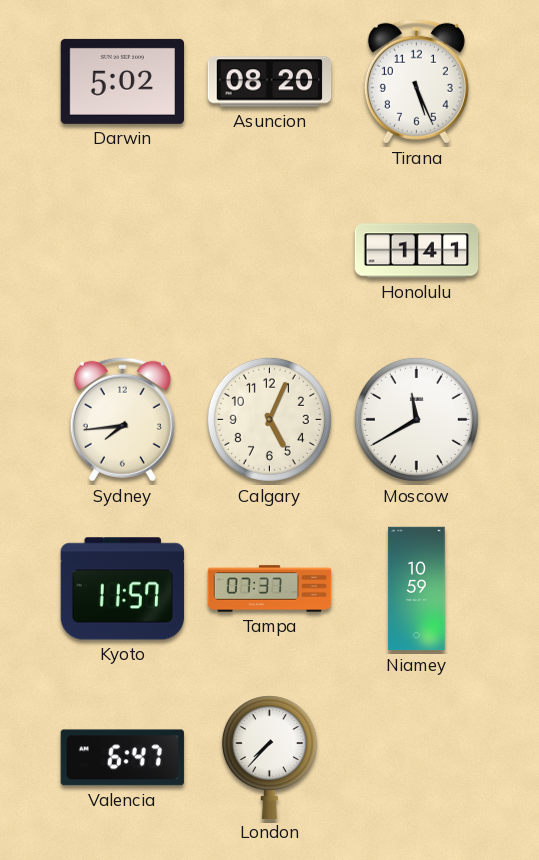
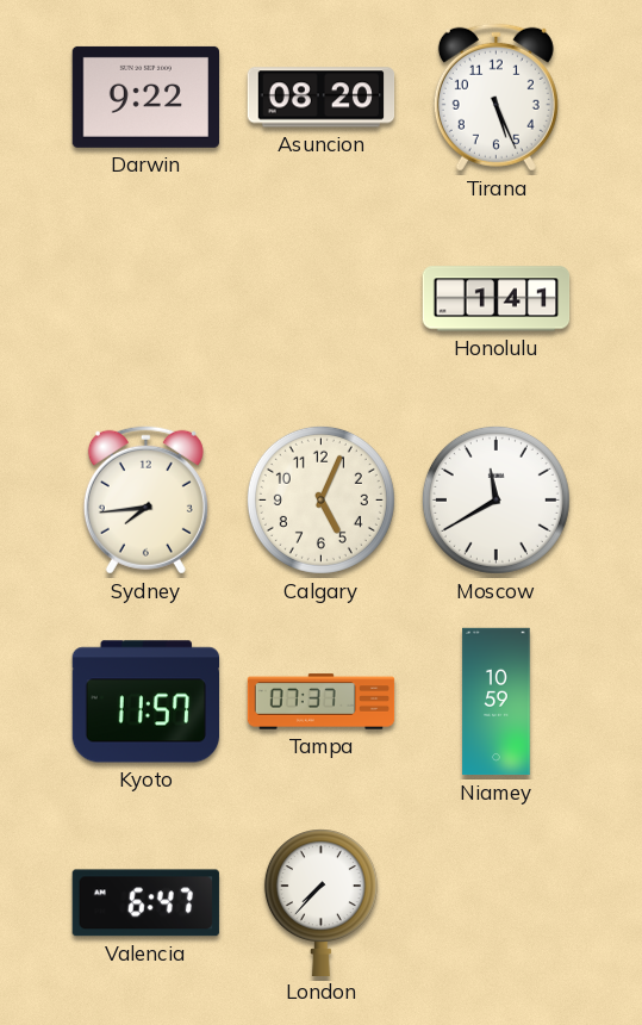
Darwin: 5:02 -> 9:22
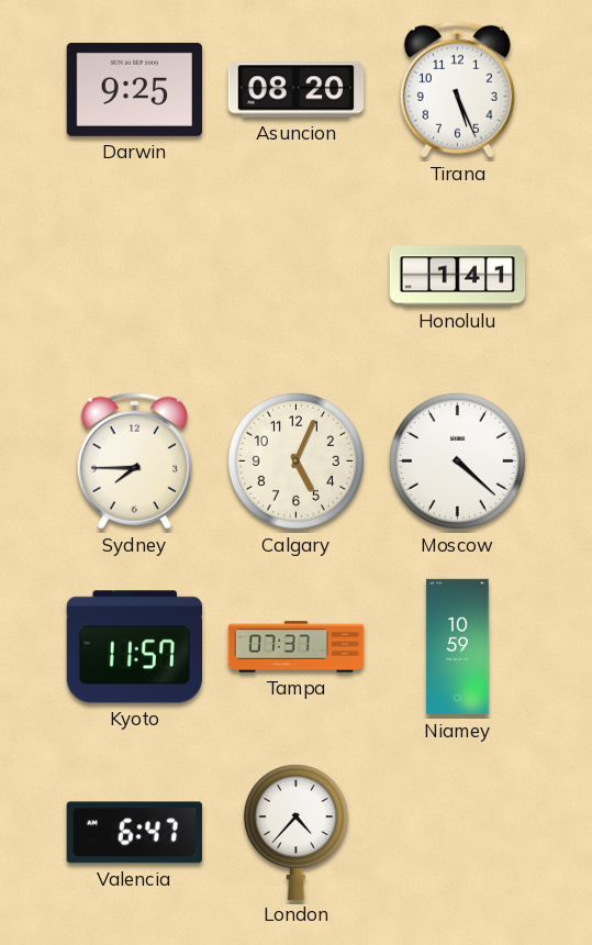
Darwin: 9:22 -> 9:25
Sydney: 7:44 -> 7:45
Moscow: 11:40 -> 4:22
London: 7:37 -> 4:37
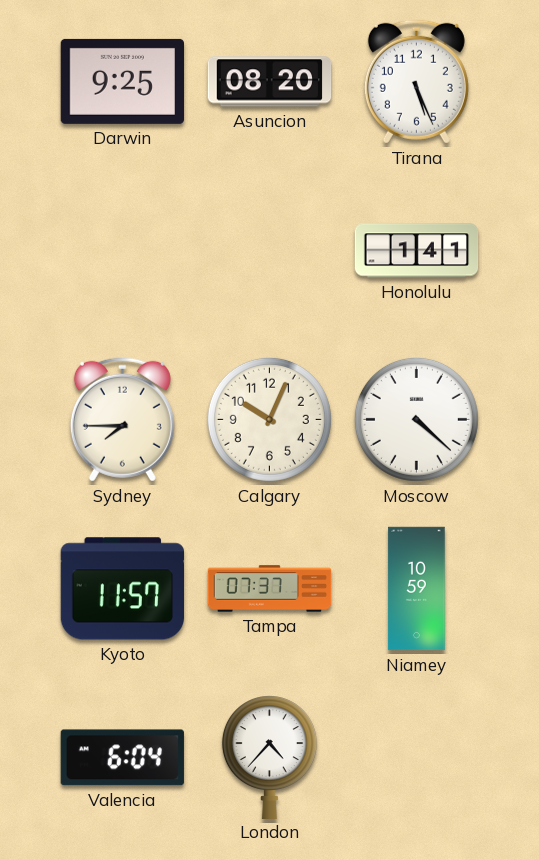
Calgary: 5:04 -> 10:04
Valencia: 6:47 -> 6:04
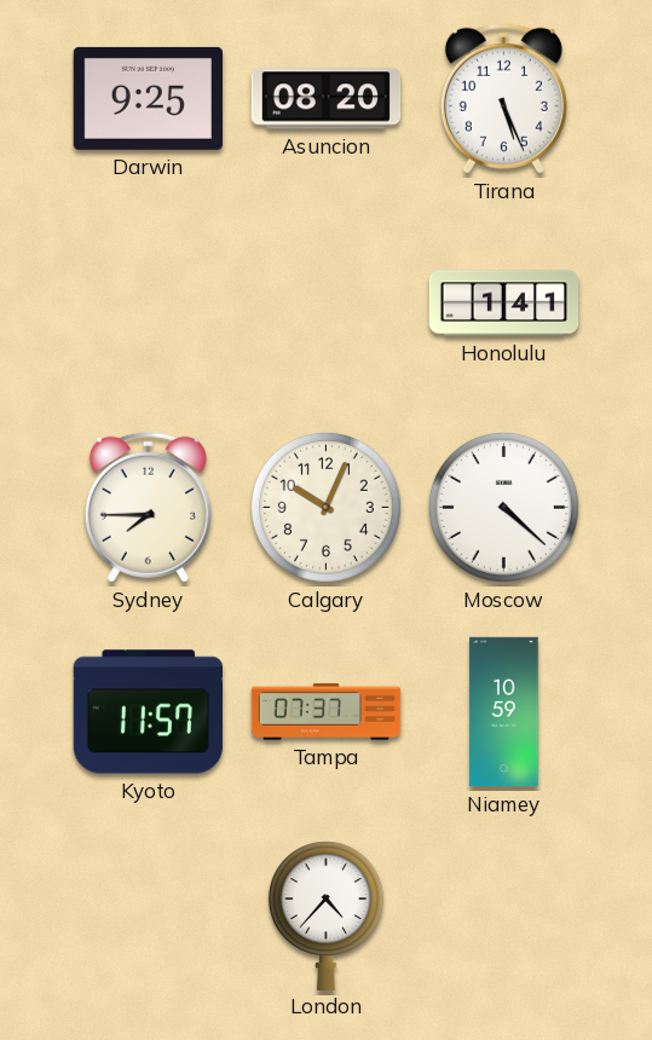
Valencia: 6:04 -> none
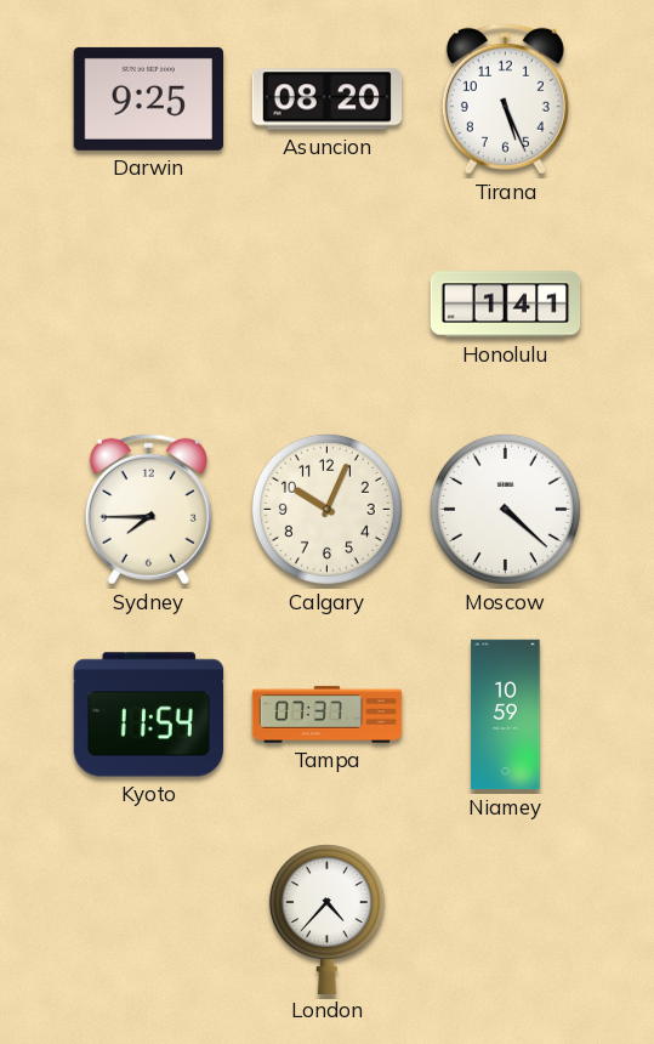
Kyoto: 11:57 -> 11:54
